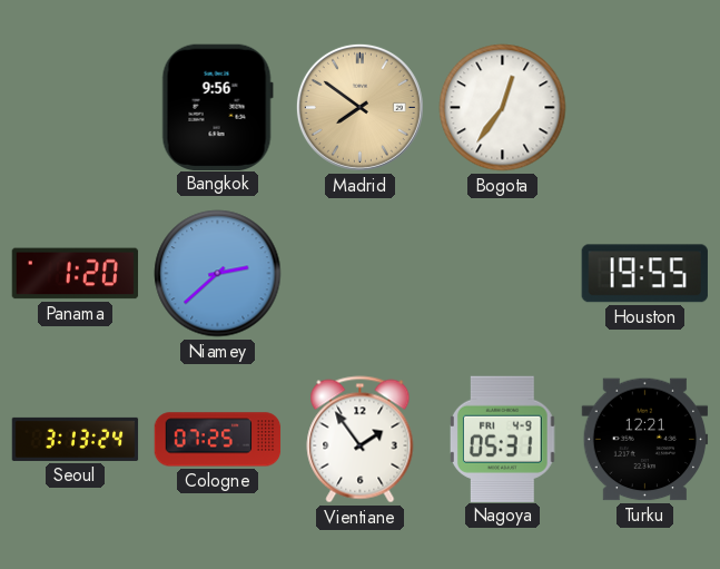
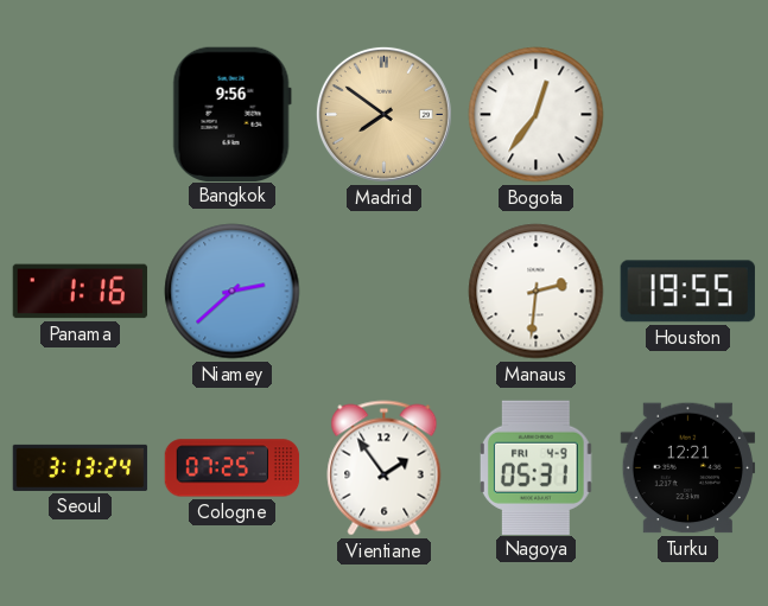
Panama: 1:20 -> 1:16
Manaus: none -> 2:31
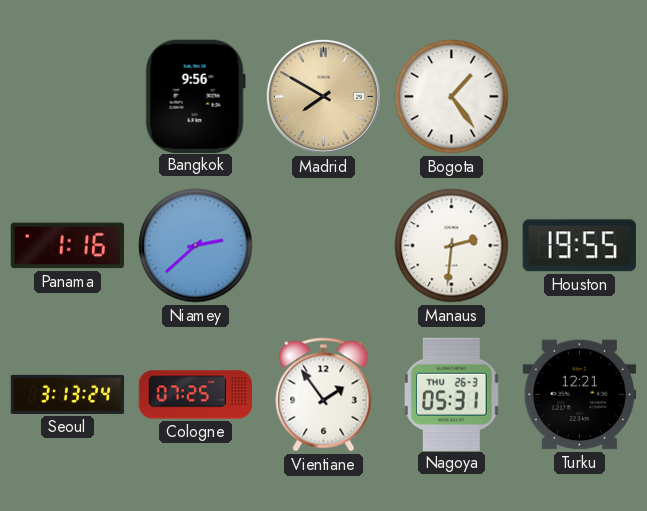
Madrid: 7:51 -> 7:50
Bogota: 12:36 -> 1:24
Nagoya date: FRI 4-9 -> THU 26-3
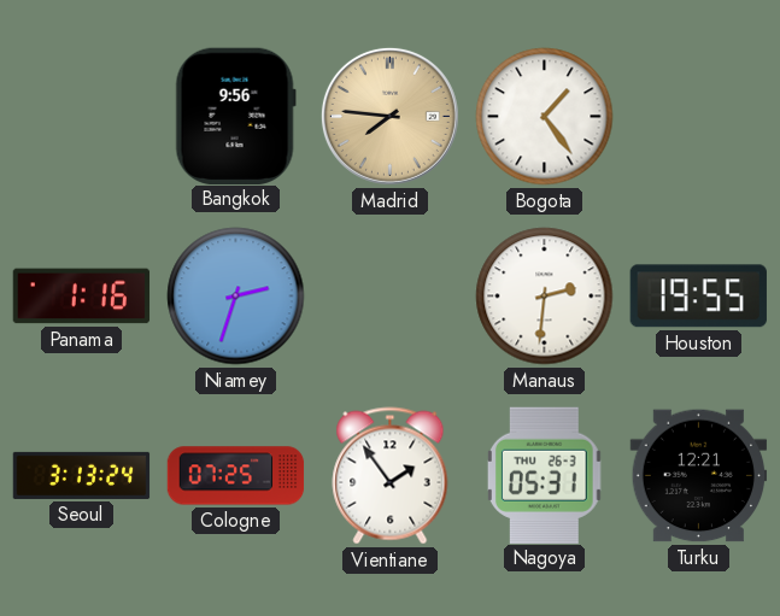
Madrid: 7:50 -> 7:46
Niamey: 2:38 -> 2:33
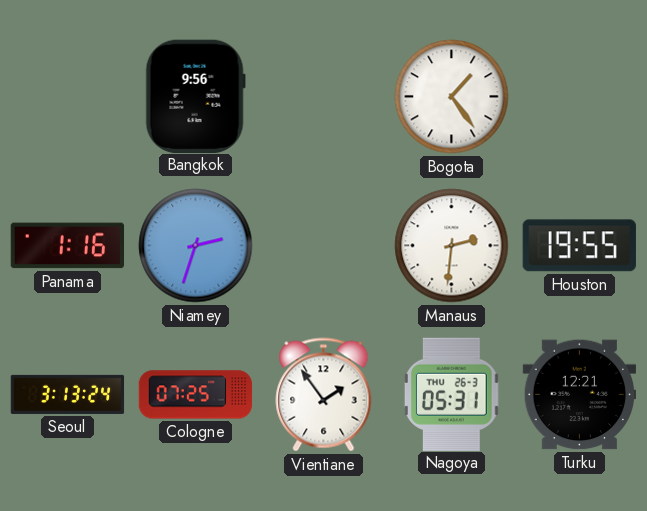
Madrid: 7:46 -> none
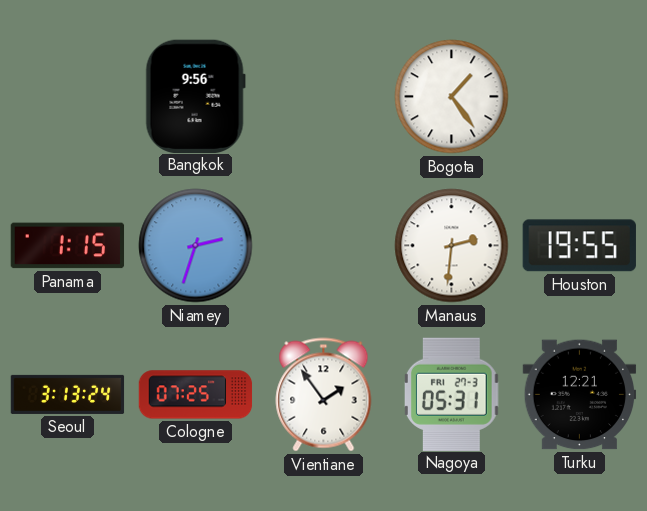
Panama: 1:16 -> 1:15
Nagoya date: THU 26-3 -> FRI 27-3
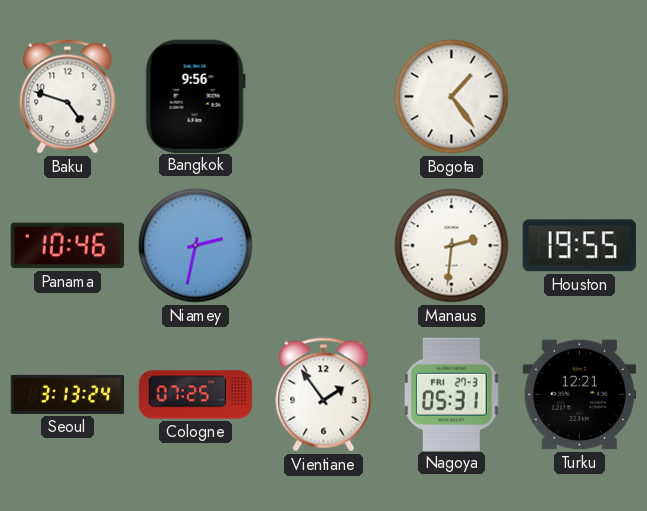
Baku: none -> 4:48
Panama: 1:15 -> 10:46
Niamey: 2:33 -> 2:32
